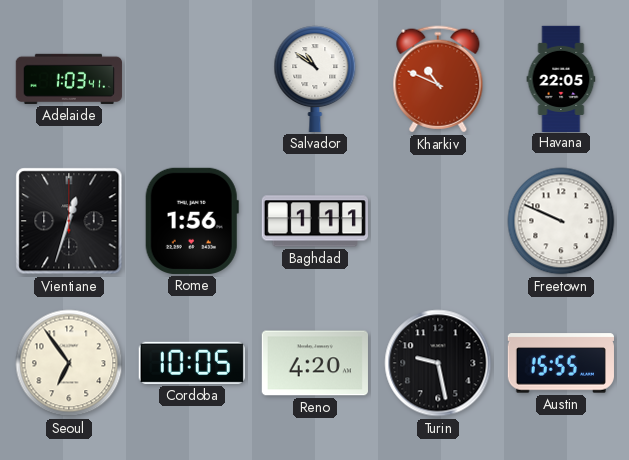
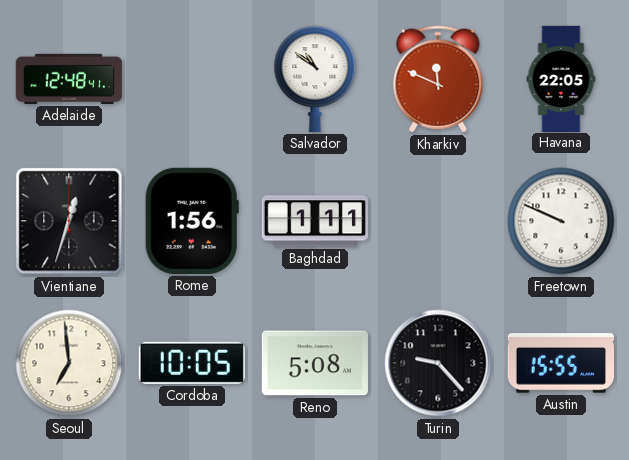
Adelaide: 1:03 -> 12:48
Kharkiv: 10:49 -> 11:49
Seoul: 6:54 -> 6:59
Reno: 4:20 -> 5:08
Turin: 9:28 -> 9:23
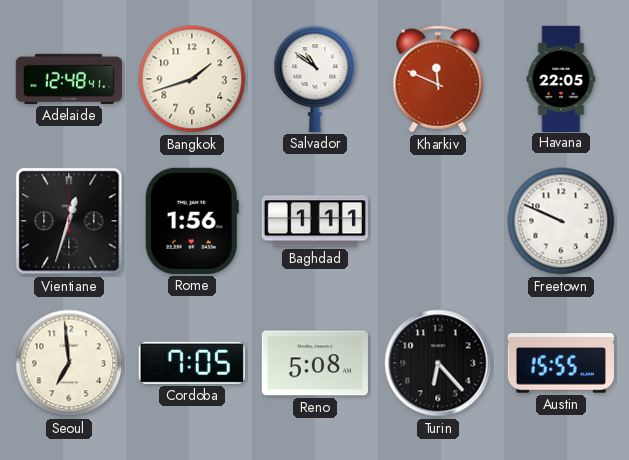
Bangkok: none -> 1:42
Cordoba: 10:05 -> 7:05
Turin: 9:23 -> 6:23
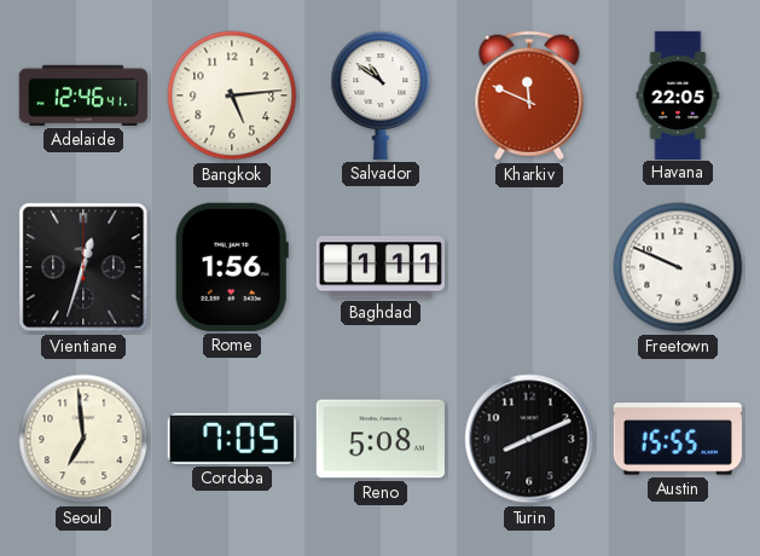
Adelaide: 12:48 -> 12:46
Bangkok: 1:42 -> 5:14
Turin: 6:23 -> 8:11
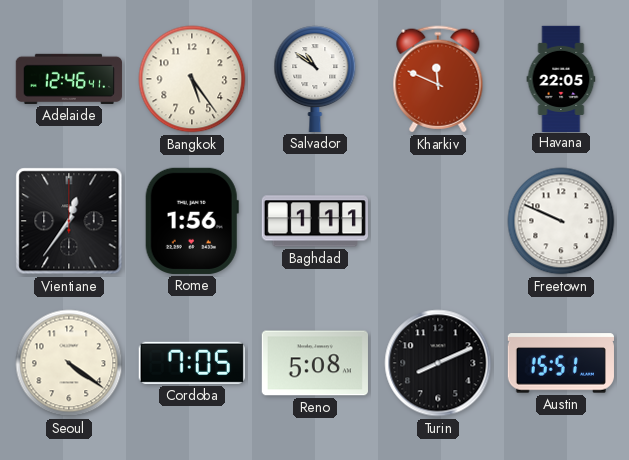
Bangkok: 5:14 -> 5:24
Vientiane: 12:33 -> 12:36
Seoul: 6:59 -> 4:21
Austin: 15:55 -> 15:51
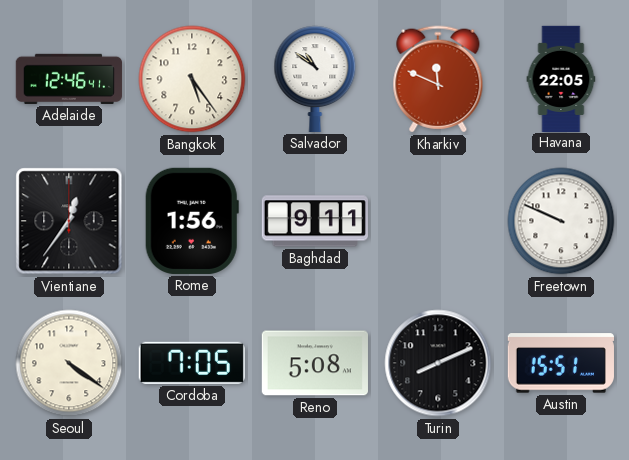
Baghdad: 1:11 -> 9:11
